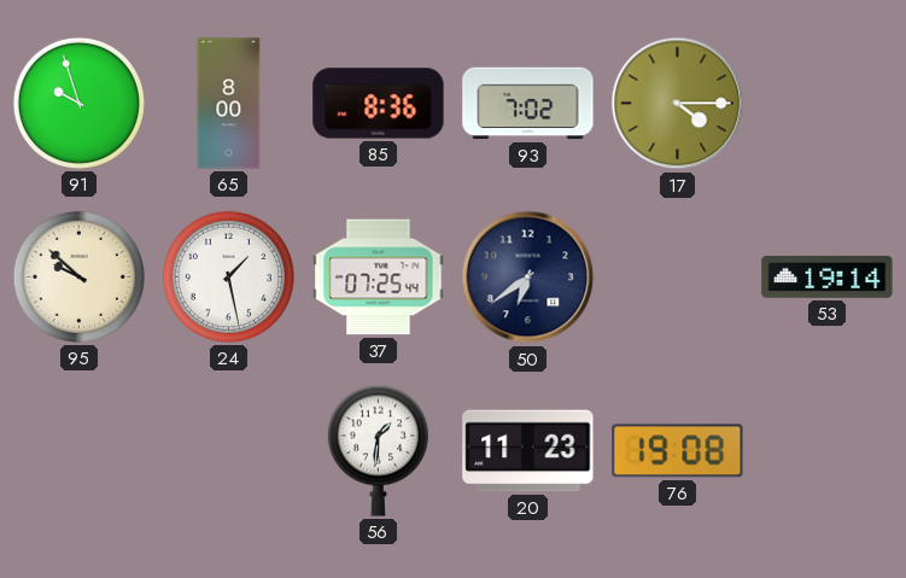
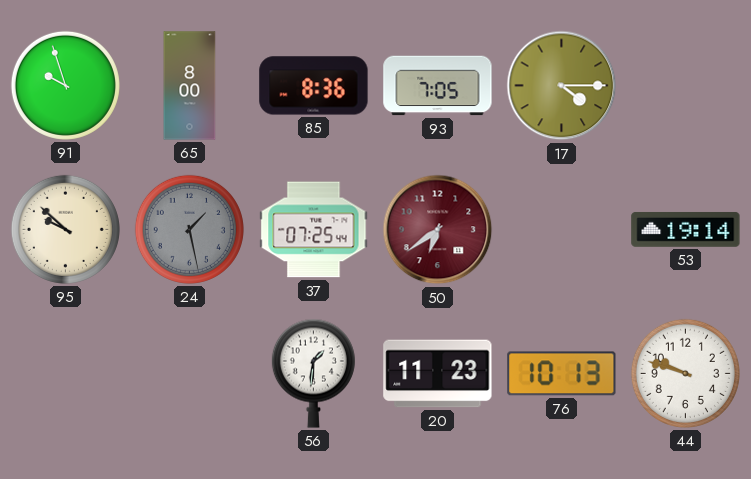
93: 7:02 -> 7:05
24 dial: white -> grey
50 dial: navy -> burgundy
76: 19:08 -> 10:13
44: none -> 9:48
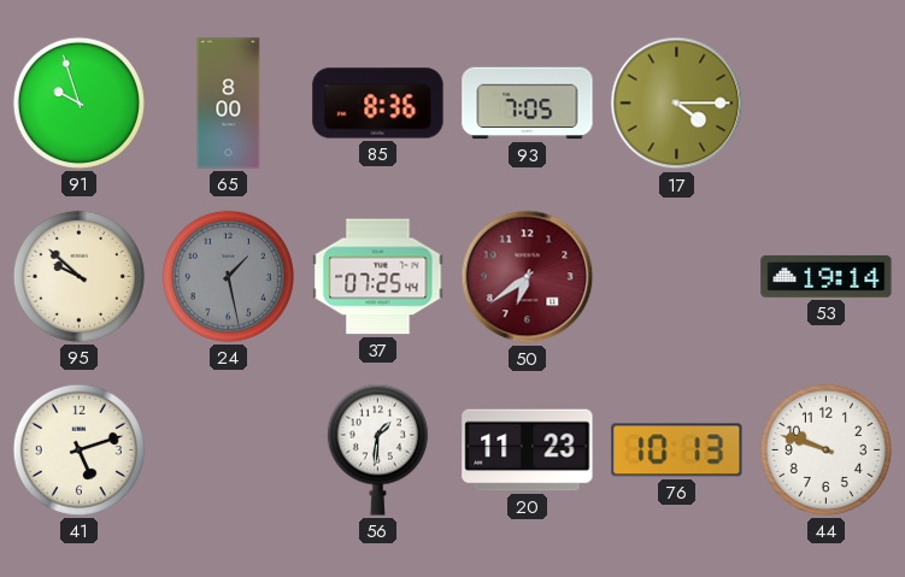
41: none -> 5:12
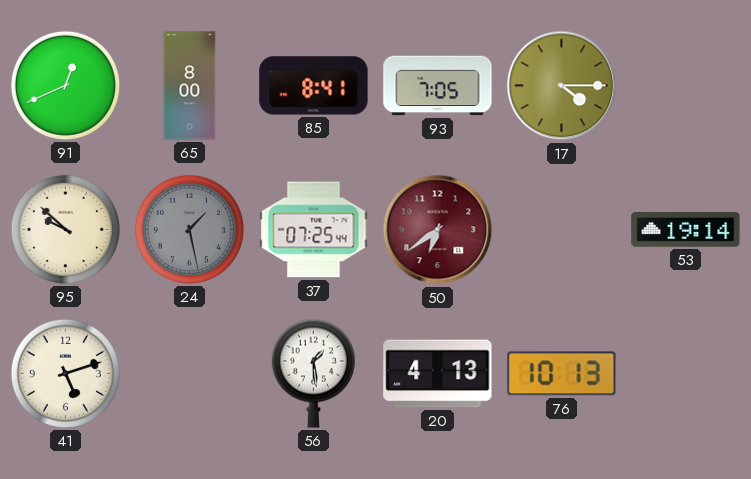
91: 9:57 -> 12:41
85: 8:36 -> 8:41
56: 1:31 -> 1:29
20: 11:23 -> 4:13
44: 9:48 -> none
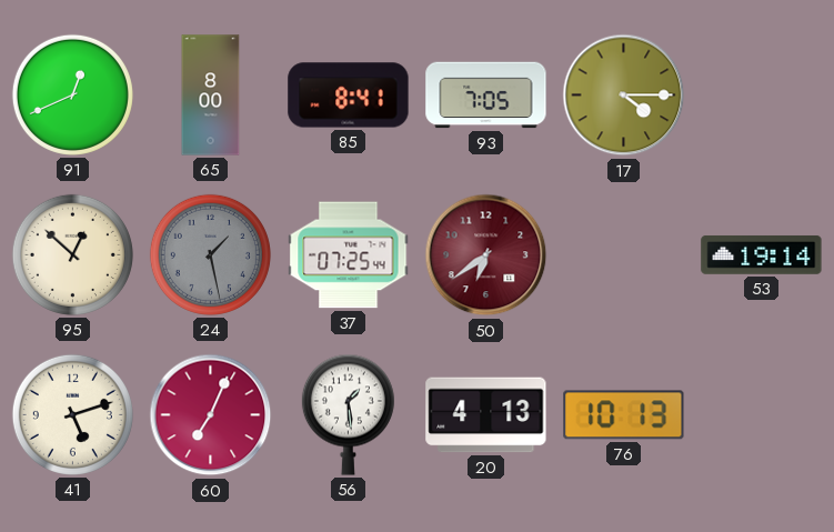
95: 9:52 -> 12:52
60: none -> 7:04
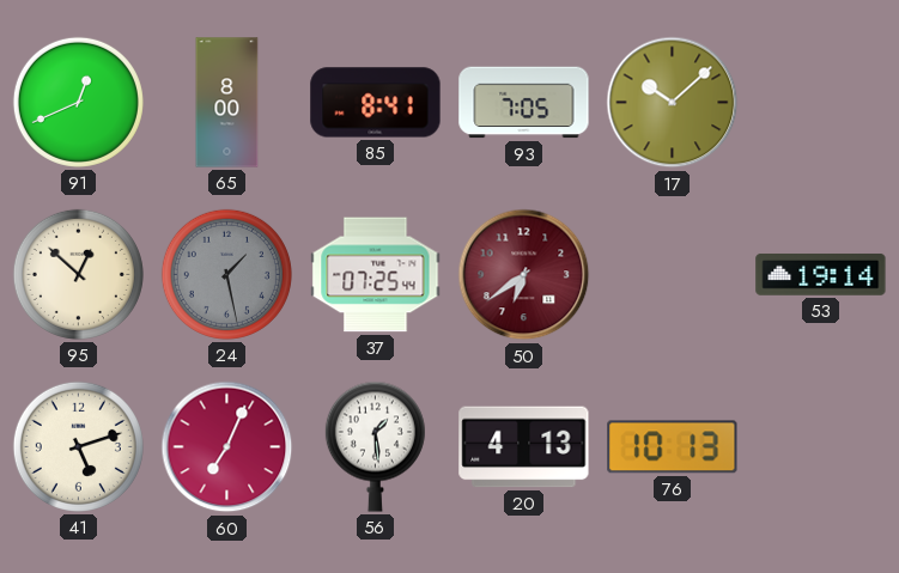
17: 4:15 -> 10:08
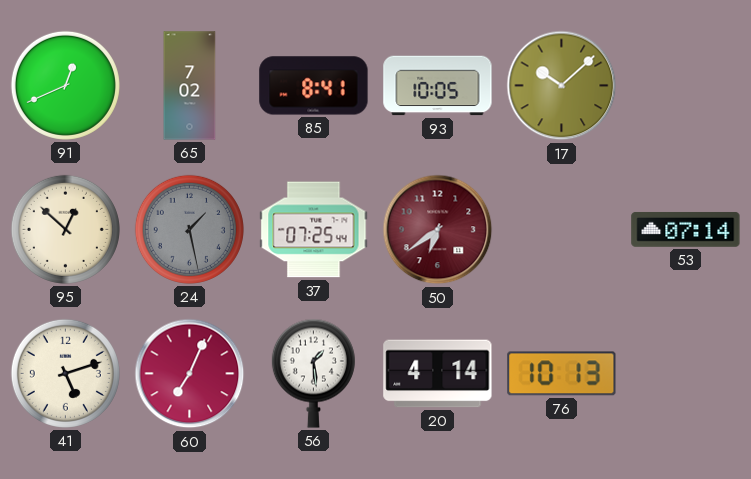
65: 8:00 -> 7:02
93: 7:05 -> 10:05
53: 19:14 -> 07:14
20: 4:13 -> 4:14
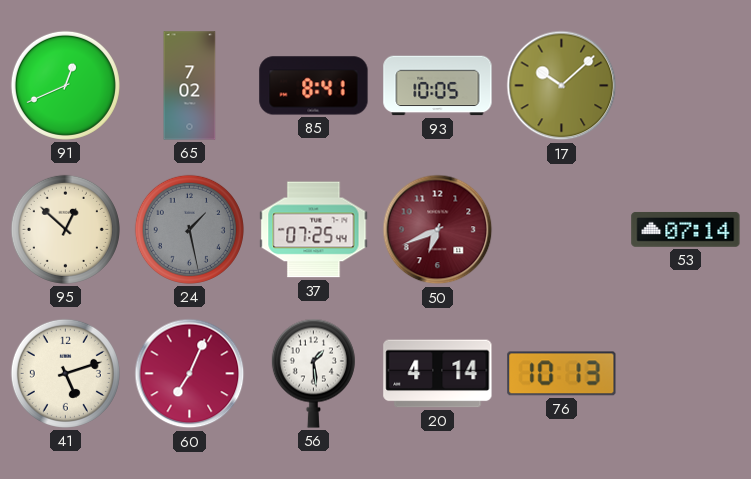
50: 6:39 -> 6:41
